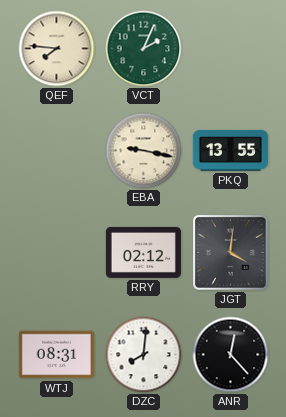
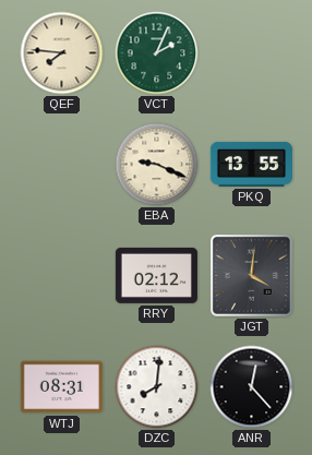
EBA: 9:17 -> 9:19
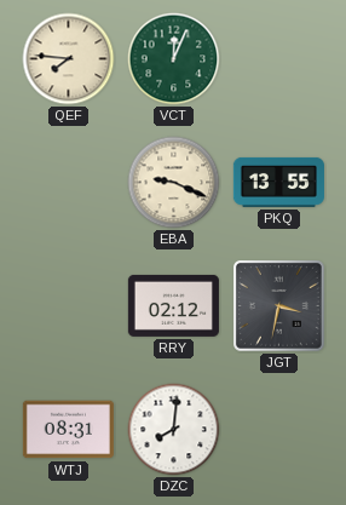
VCT: 2:04 -> 12:04
JGT: 4:01 -> 3:32
ANR: 12:23 -> none
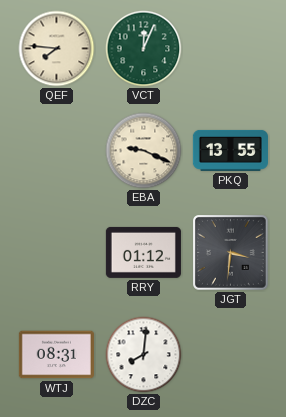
RRY: 02:12 -> 01:12
JGT: 3:32 -> 3:31
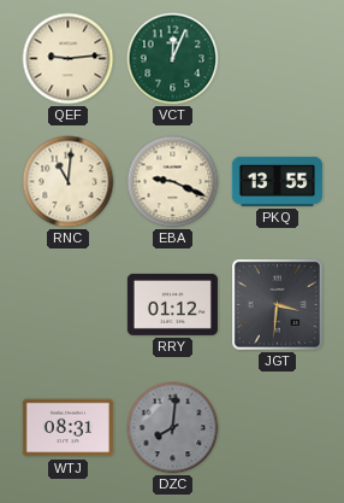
QEF: 7:46 -> 9:14
RNC: none -> 11:01
DZC dial: white -> grey
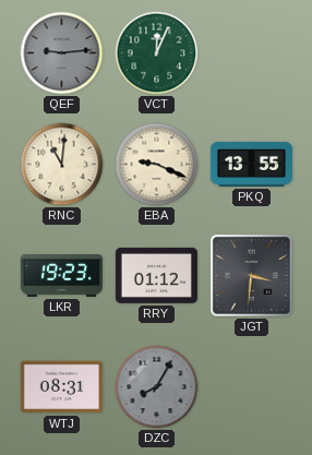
QEF dial: cream -> grey
LKR: none -> 19:23
DZC: 8:01 -> 8:05
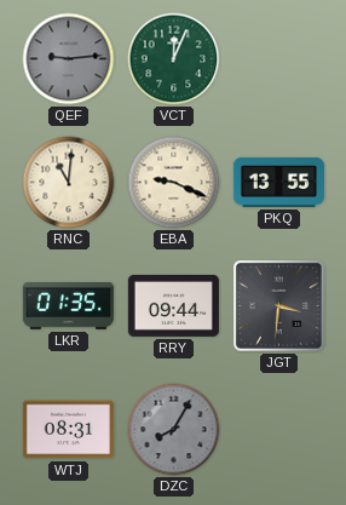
LKR: 19:23 -> 01:35
RRY: 01:12 -> 09:44
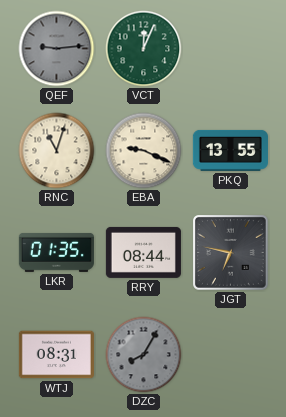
RNC: 11:01 -> 11:03
RRY: 09:44 -> 08:44
JGT: 3:31 -> 6:47
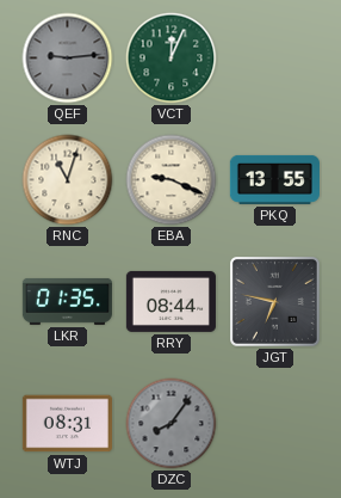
DZC: 8:05 -> 8:06
